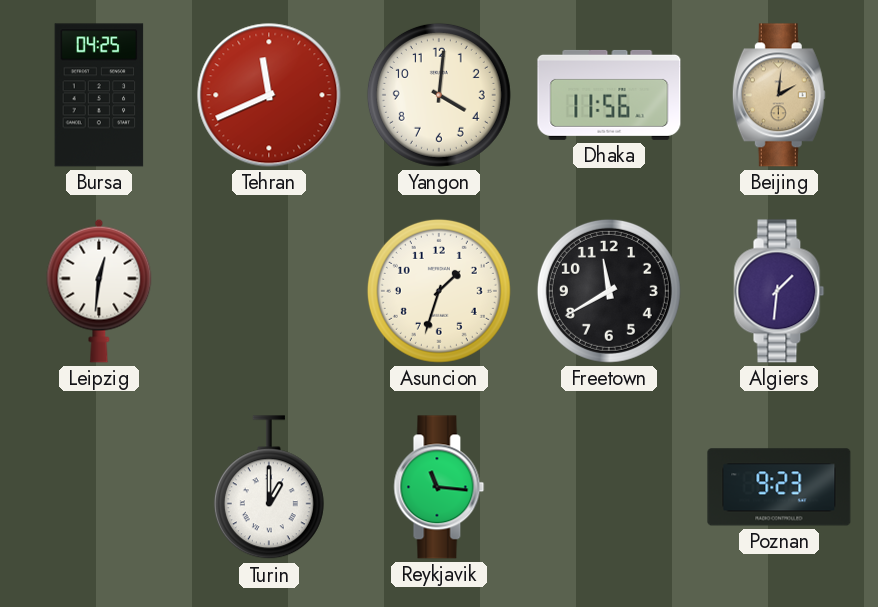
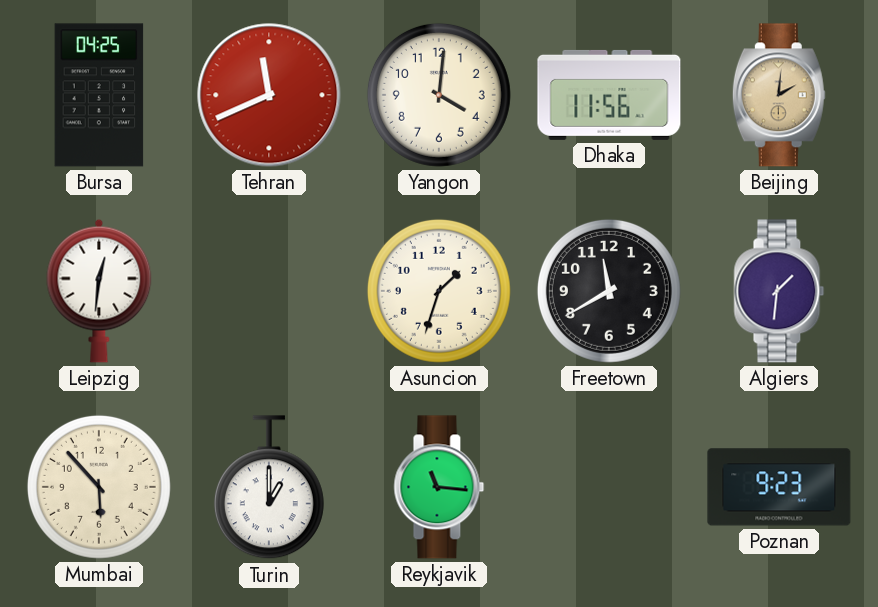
Mumbai: none -> 5:53
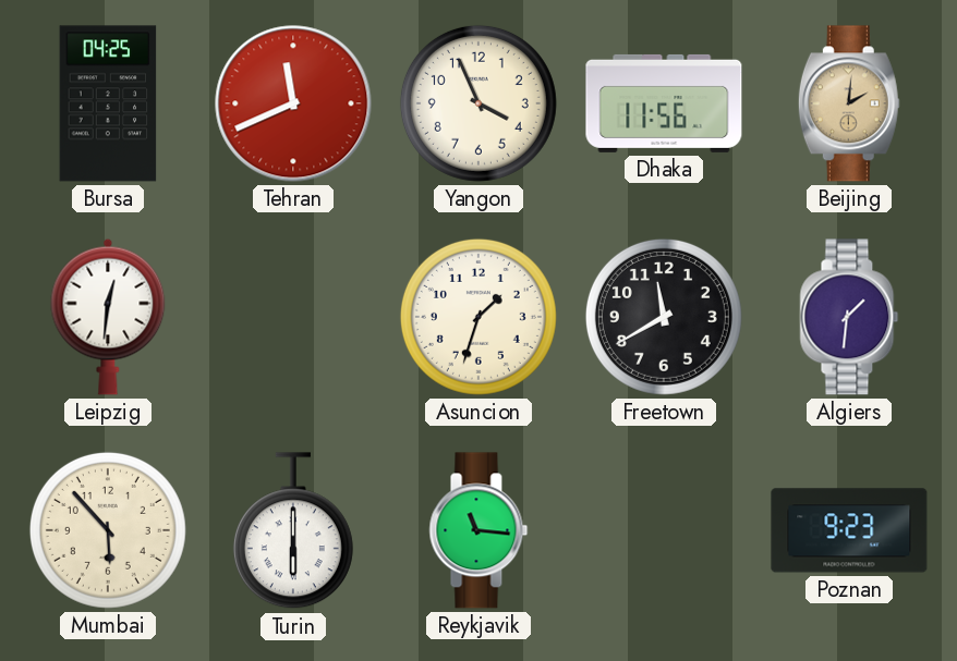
Yangon: 4:01 -> 3:56
Turin: 1:00 -> 6:00
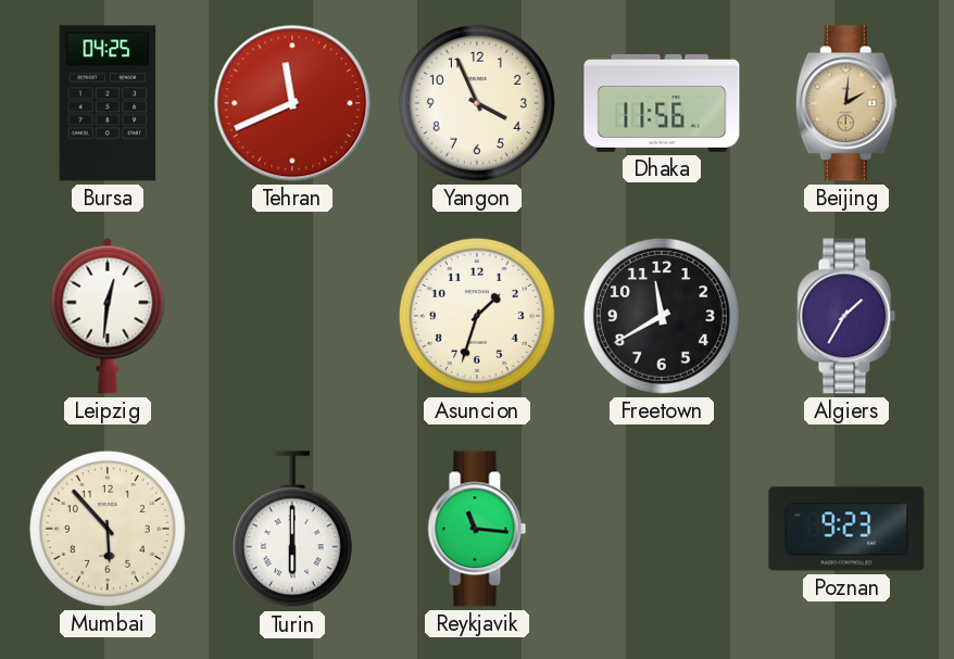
Algiers: 1:31 -> 1:35
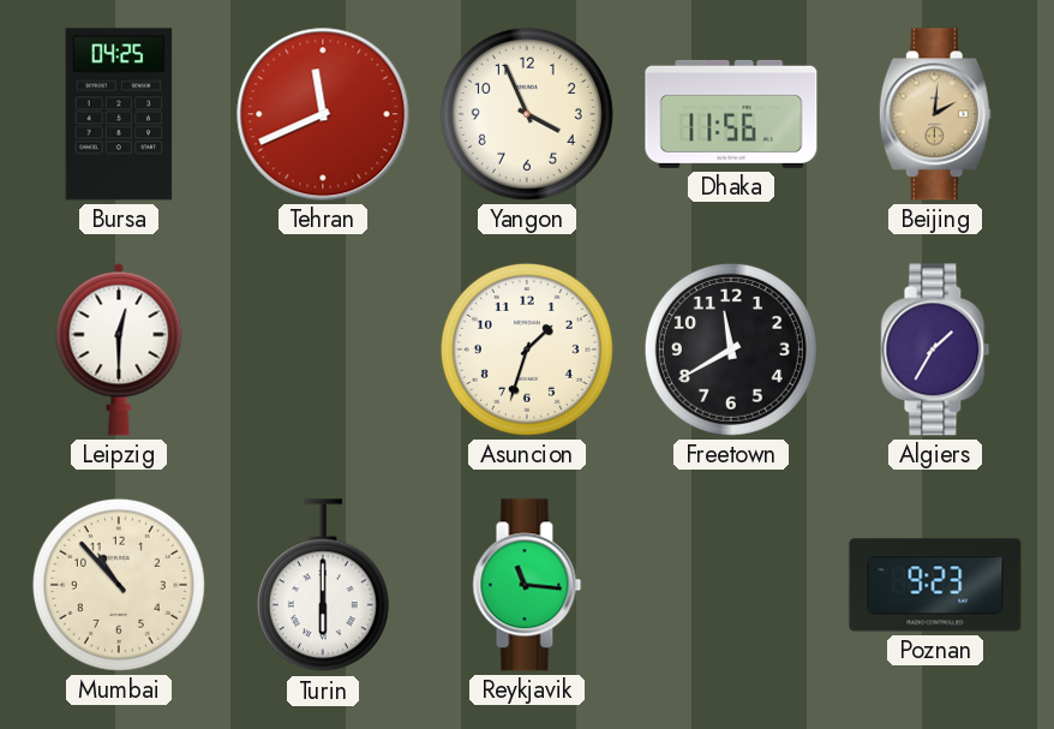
Leipzig: 12:31 -> 12:30
Mumbai: 5:53 -> 10:53
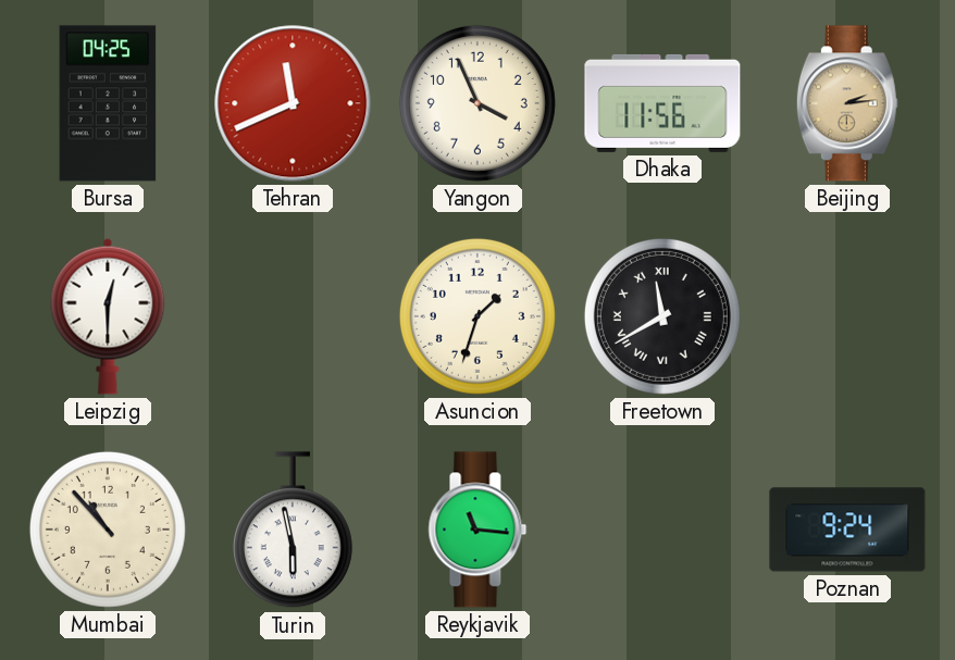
Beijing: 2:01 -> 2:14
Freetown numerals: Arabic -> Roman
Algiers: 1:35 -> none
Turin: 6:00 -> 5:58
Poznan: 9:23 -> 9:24
